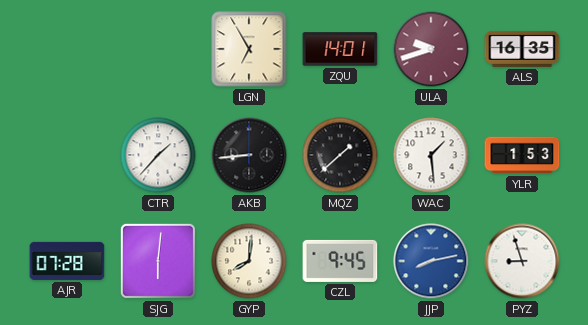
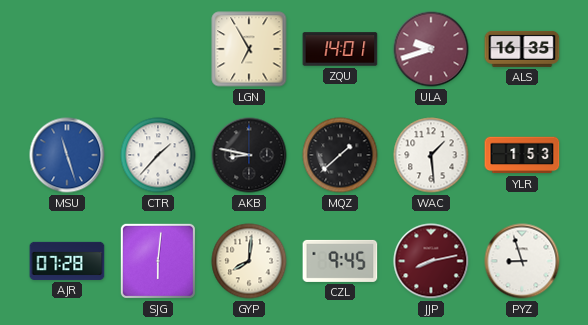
MSU: none -> 11:27
AKB: 8:44 -> 8:47
JJP dial: blue -> burgundy
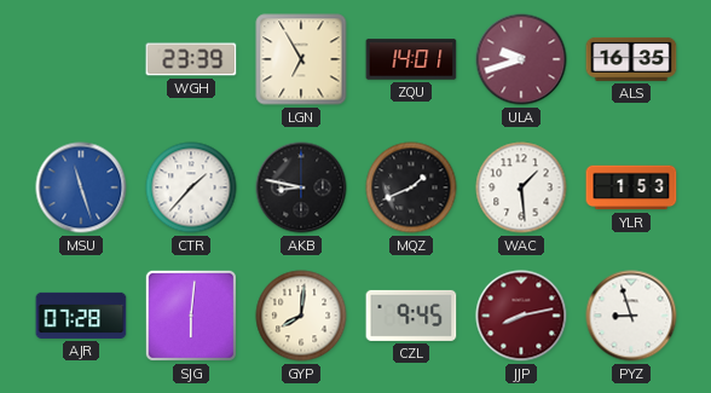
WGH: none -> 23:39
MQZ: 1:38 -> 1:41
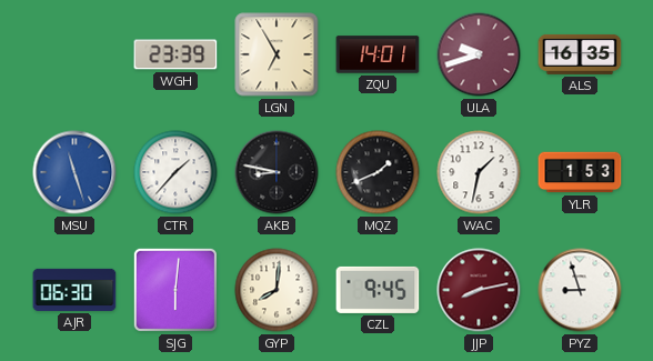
WAC: 1:29 -> 1:32
AJR: 07:28 -> 06:30
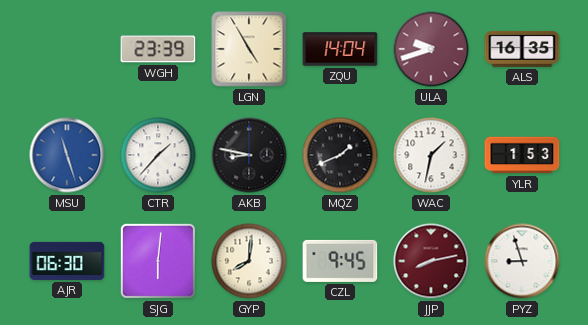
LGN: 6:55 -> 4:55
ZQU: 14:01 -> 14:04
